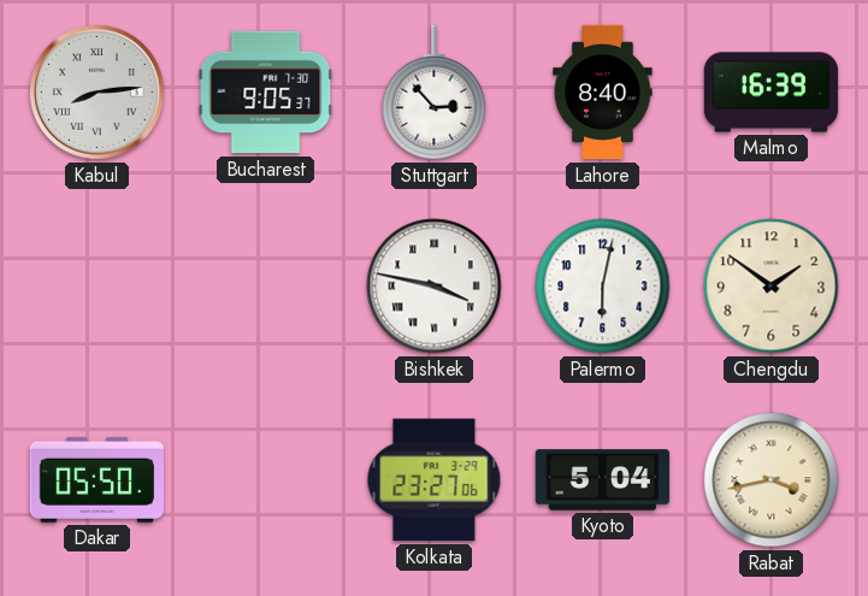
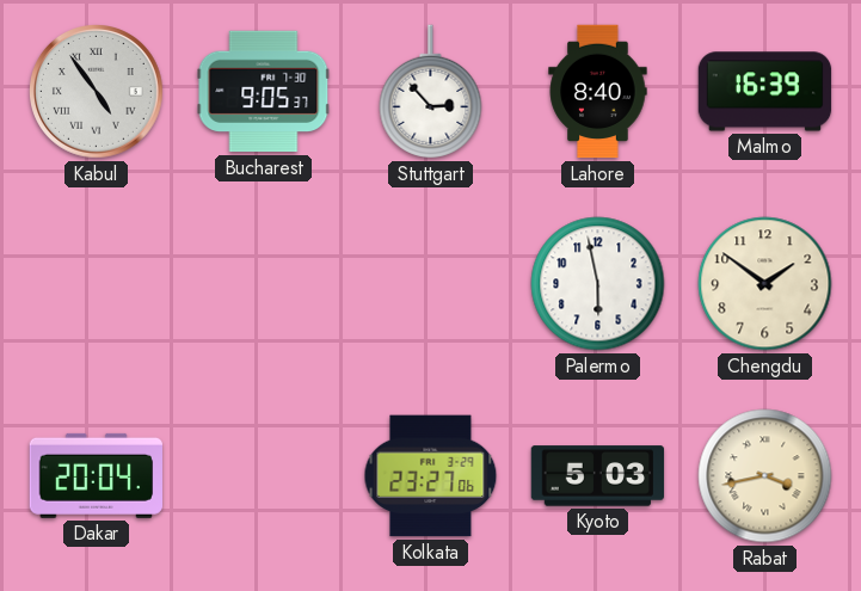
Kabul: 8:14 -> 4:54
Bishkek: 3:47 -> none
Palermo: 6:02 -> 5:58
Dakar: 05:50 -> 20:04
Kyoto: 5:04 -> 5:03
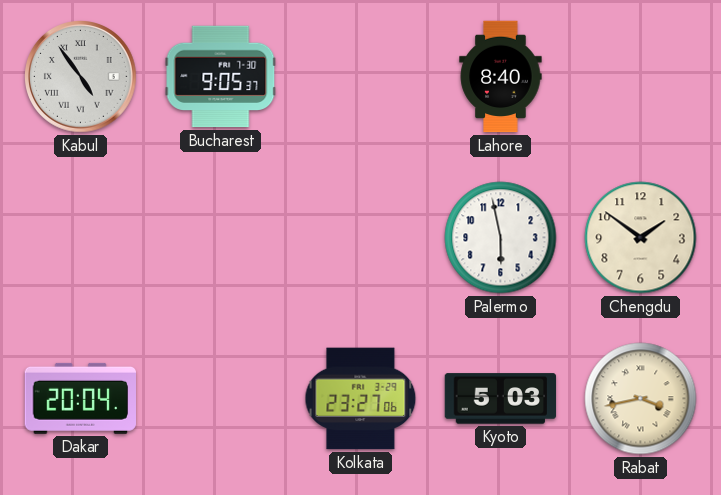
Stuttgart: 2:53 -> none
Malmo: 16:39 -> none
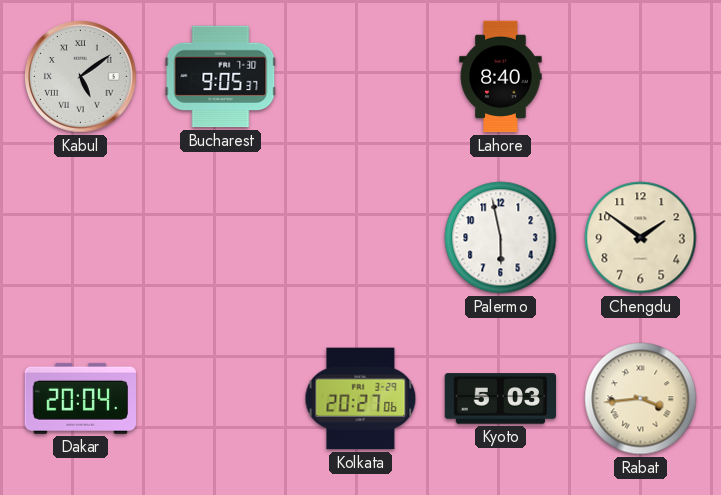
Kabul: 4:54 -> 5:09
Kolkata: 23:27 -> 20:27
Rabat: 3:43 -> 3:44
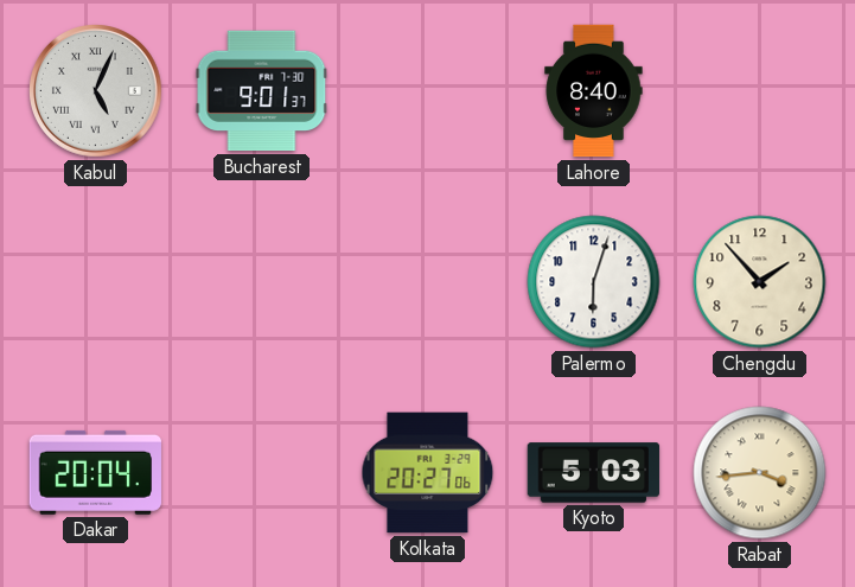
Kabul: 5:09 -> 5:04
Bucharest: 9:05 -> 9:01
Palermo: 5:58 -> 6:03
Chengdu: 1:51 -> 1:53
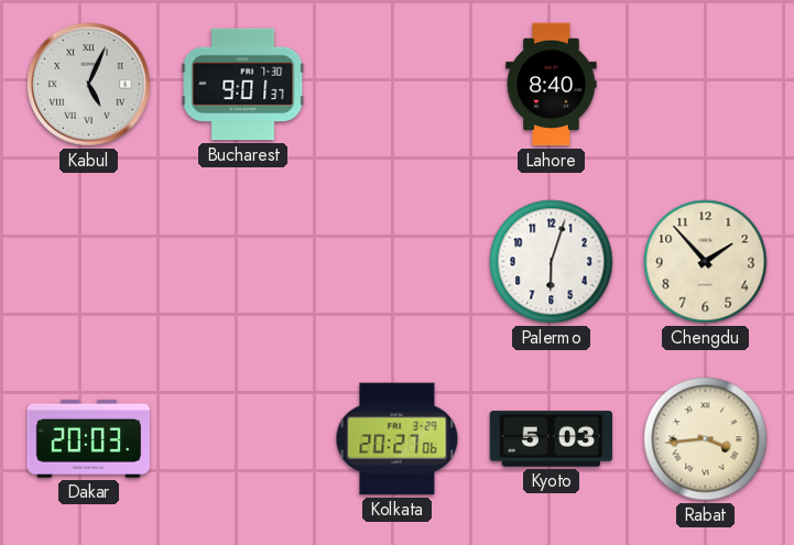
Dakar: 20:04 -> 20:03
